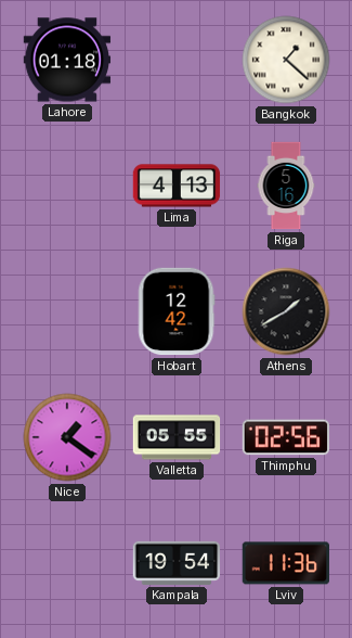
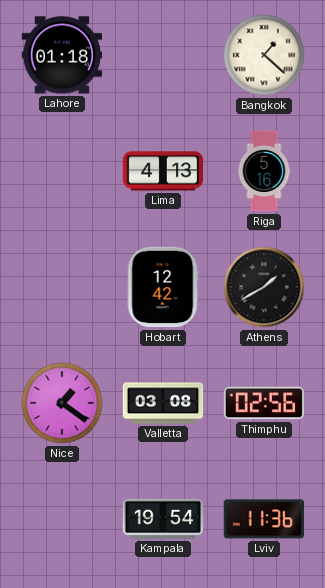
Valletta: 05:55 -> 03:08
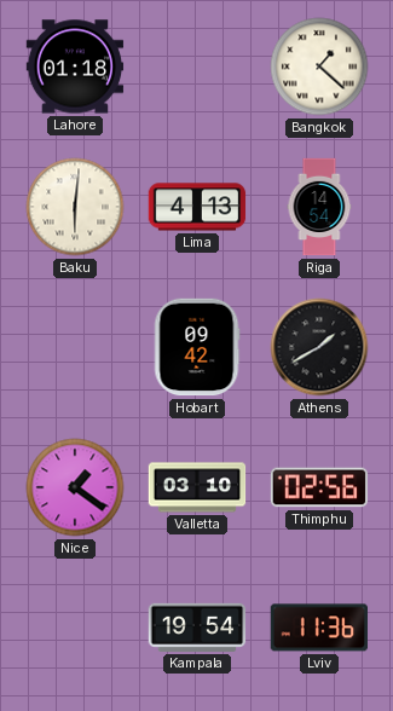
Baku: none -> 6:01
Riga: 5:16 -> 14:54
Hobart: 12:42 -> 09:42
Valletta: 03:08 -> 03:10
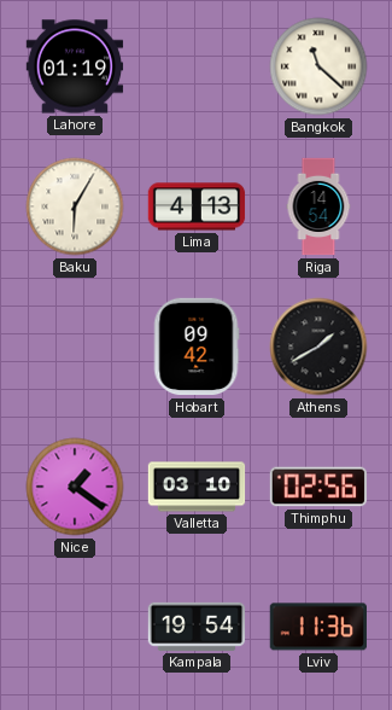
Lahore: 01:18 -> 01:19
Bangkok: 1:22 -> 11:22
Baku: 6:01 -> 6:05
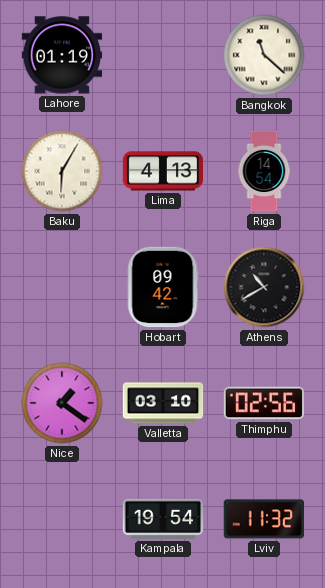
Athens: 1:40 -> 10:40
Lviv: 11:36 -> 11:32
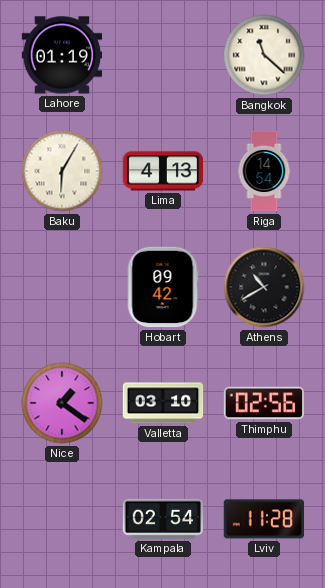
Kampala: 19:54 -> 02:54
Lviv: 11:32 -> 11:28
